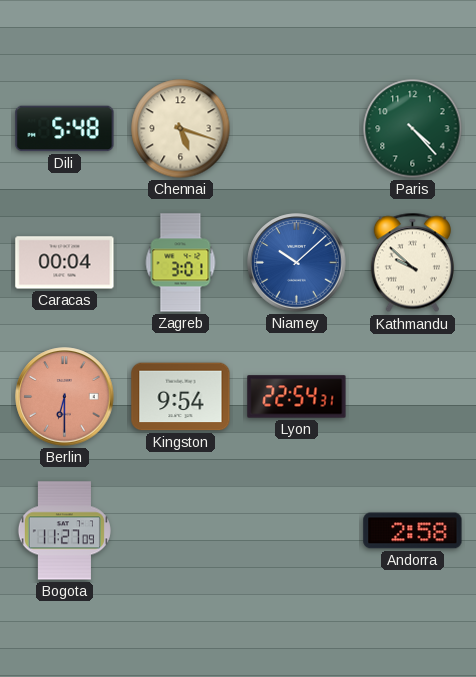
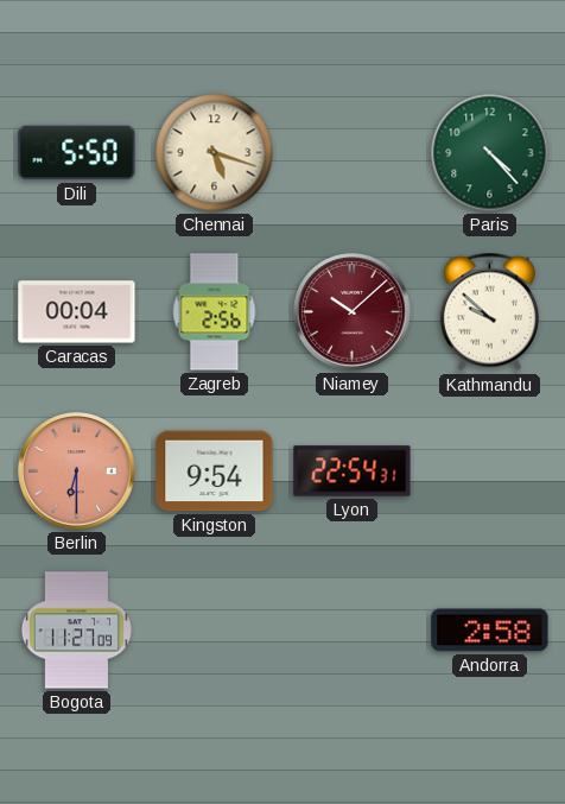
Dili: 5:48 -> 5:50
Zagreb: 3:01 -> 2:56
Niamey dial: blue -> burgundy
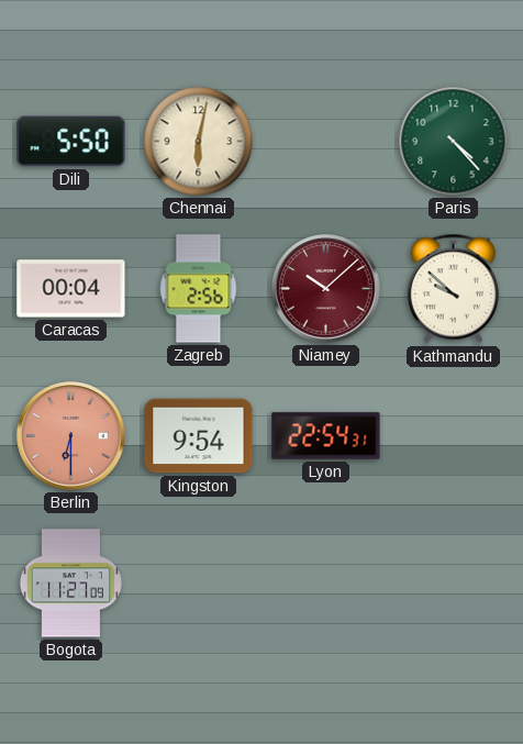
Chennai: 5:18 -> 6:02
Andorra: 2:58 -> none
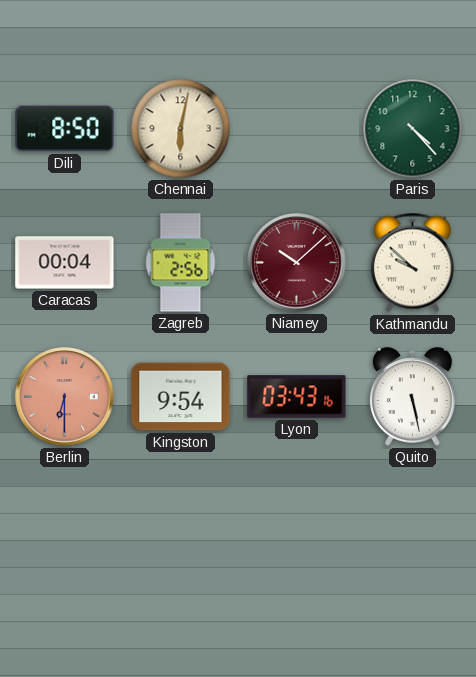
Dili: 5:50 -> 8:50
Lyon: 22:54 -> 03:43
Quito: none -> 5:28
Bogota: 11:27 -> none
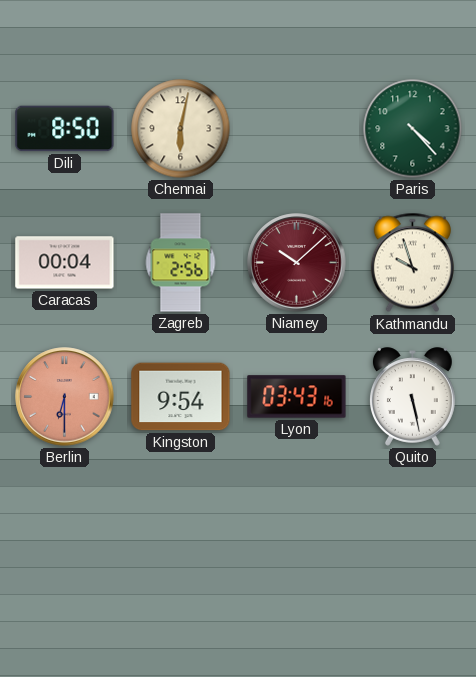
Kathmandu: 9:52 -> 9:57
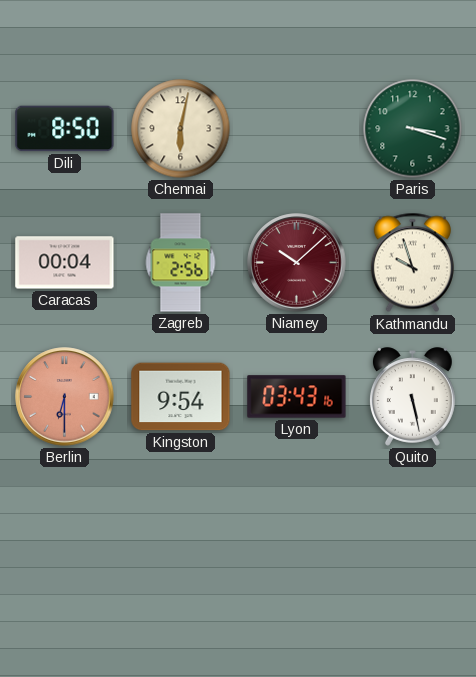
Paris: 4:23 -> 3:18
